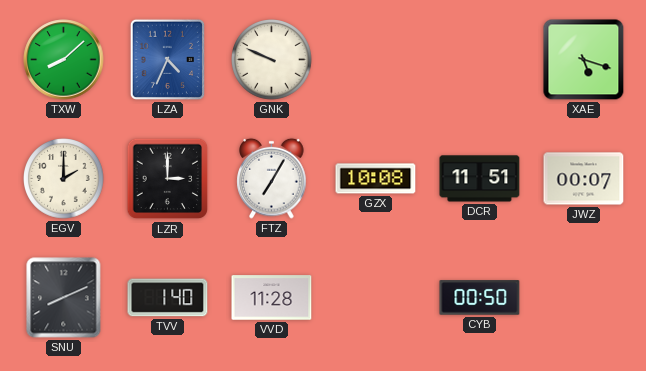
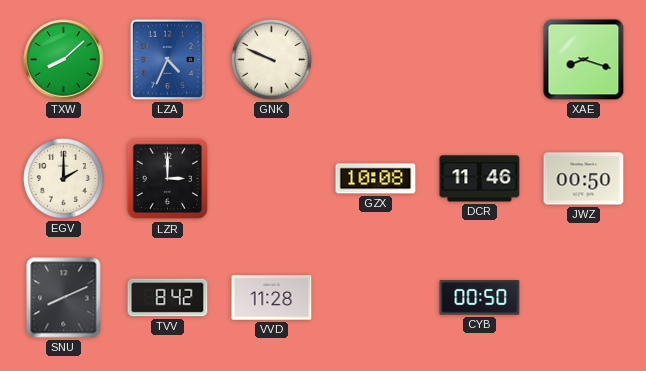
XAE: 5:18 -> 8:18
FTZ: 7:05 -> none
DCR: 11:51 -> 11:46
JWZ: 00:07 -> 00:50
TVV: 1:40 -> 8:42
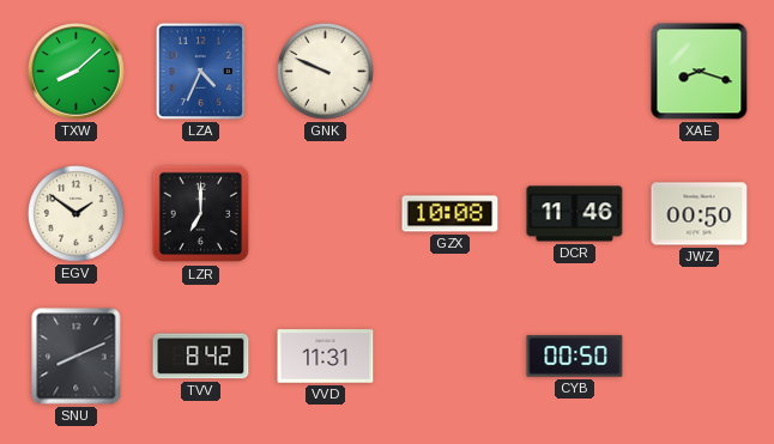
EGV: 2:00 -> 1:51
LZR: 3:00 -> 7:00
VVD: 11:28 -> 11:31
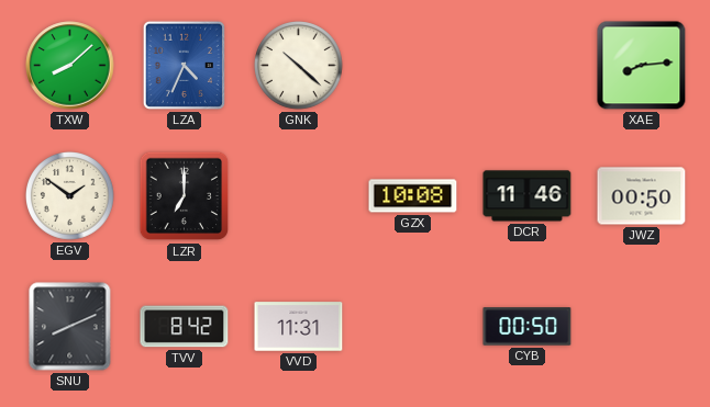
GNK: 9:49 -> 10:22
XAE: 8:18 -> 8:14
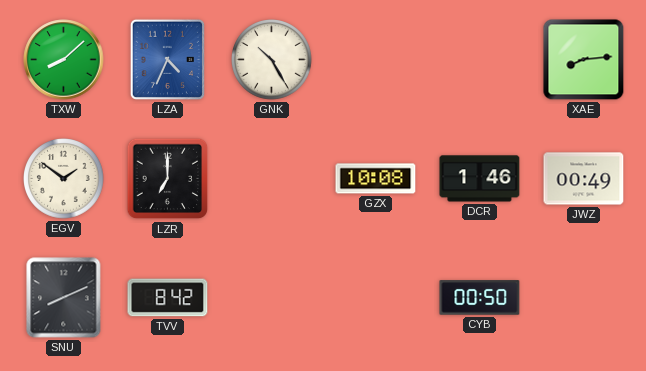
GNK: 10:22 -> 10:25
DCR: 11:46 -> 1:46
JWZ: 00:50 -> 00:49
VVD: 11:31 -> none
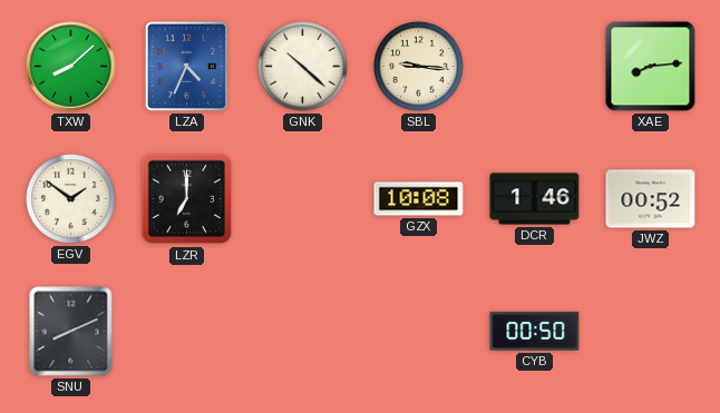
GNK: 10:25 -> 10:22
SBL: none -> 9:16
JWZ: 00:49 -> 00:52
TVV: 8:42 -> none
